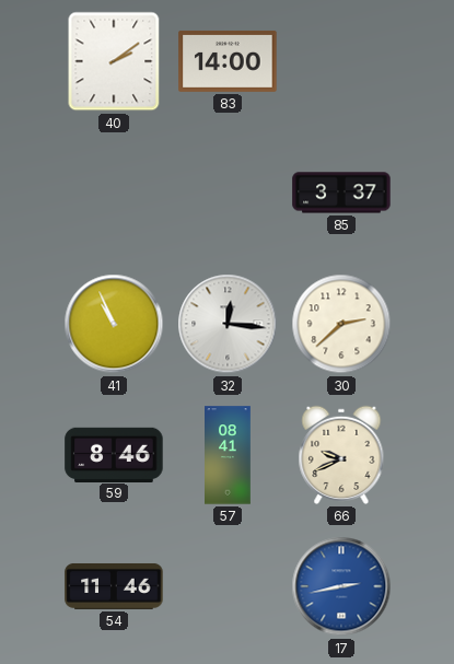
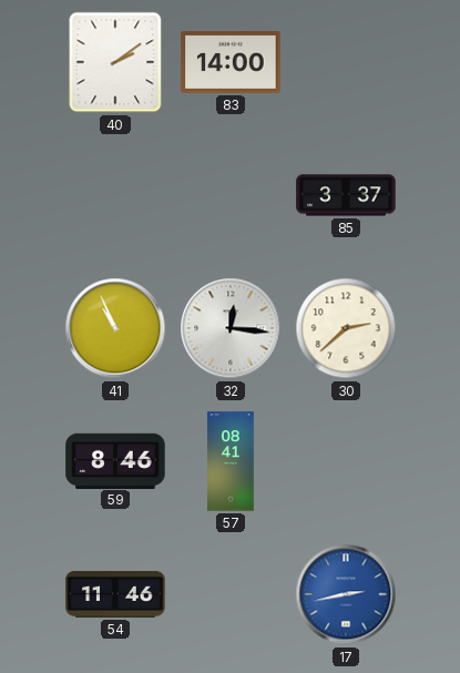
66: 9:41 -> none
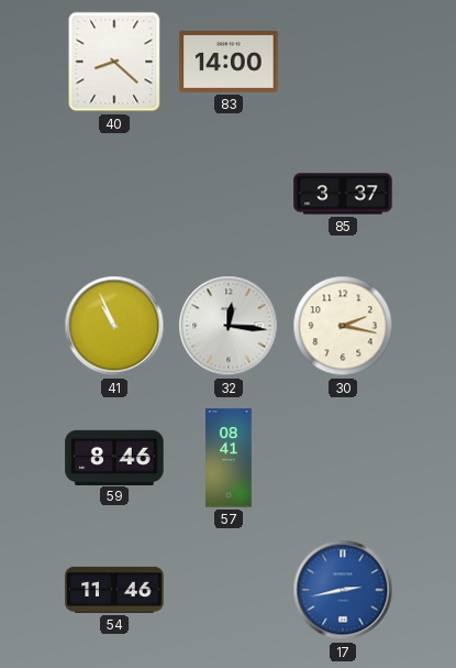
40: 2:09 -> 8:22
30: 2:38 -> 2:17
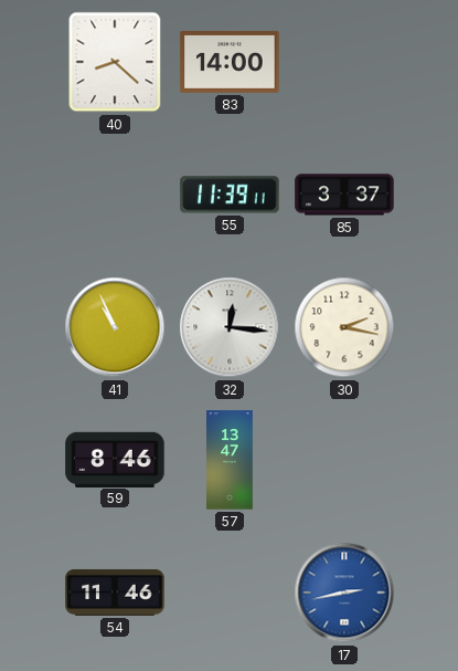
55: none -> 11:39
57: 08:41 -> 13:47
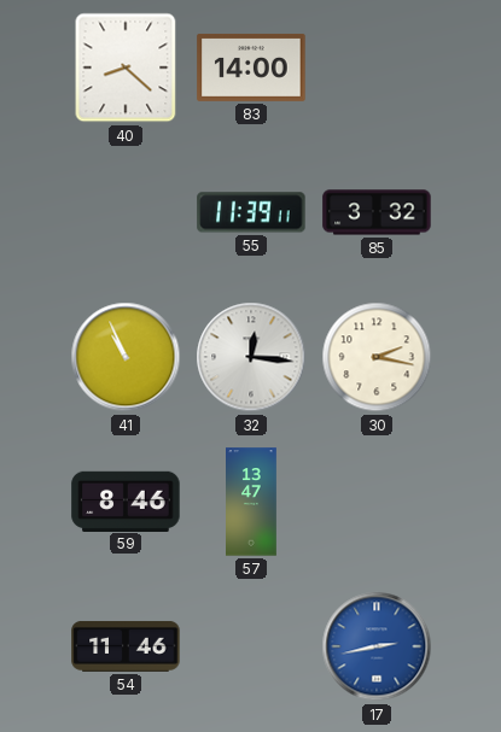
85: 3:37 -> 3:32
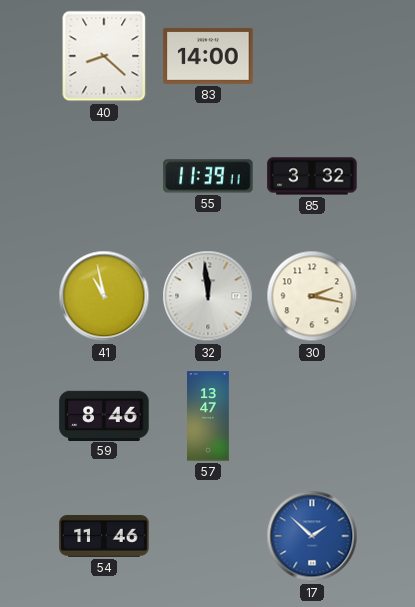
41: 10:56 -> 10:58
32: 12:16 -> 11:59
17: 2:43 -> 1:52
